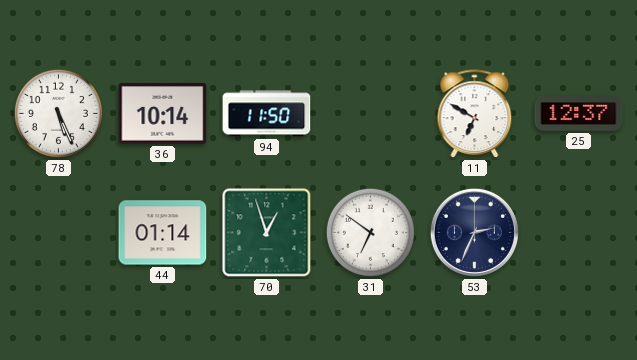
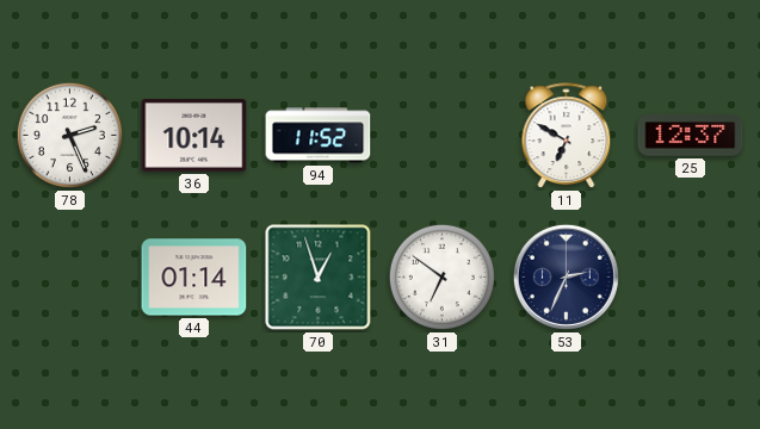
78: 5:26 -> 2:26
94: 11:50 -> 11:52
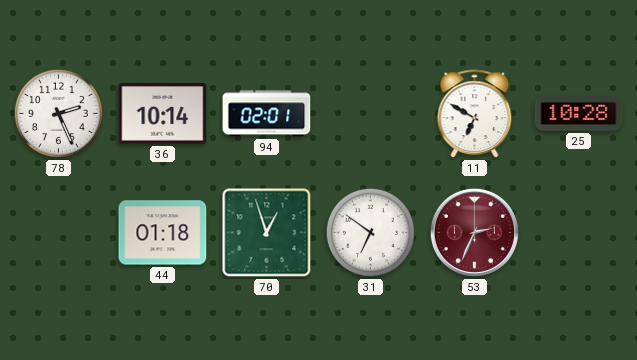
94: 11:52 -> 02:01
25: 12:37 -> 10:28
44: 01:14 -> 01:18
53 dial: navy -> burgundy
